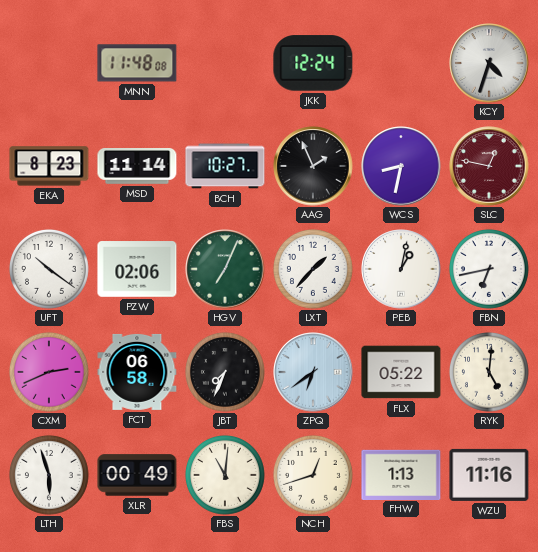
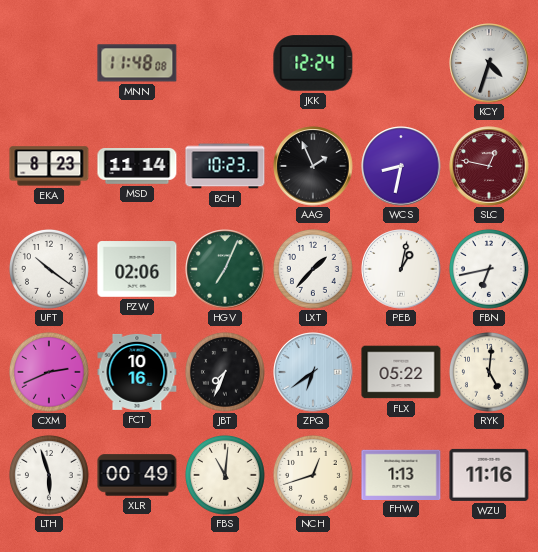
BCH: 10:27 -> 10:23
FCT: 06:58 -> 10:16
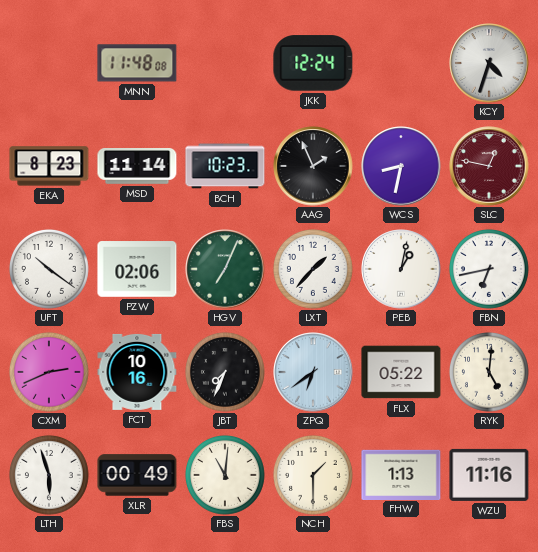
NCH: 12:42 -> 1:30
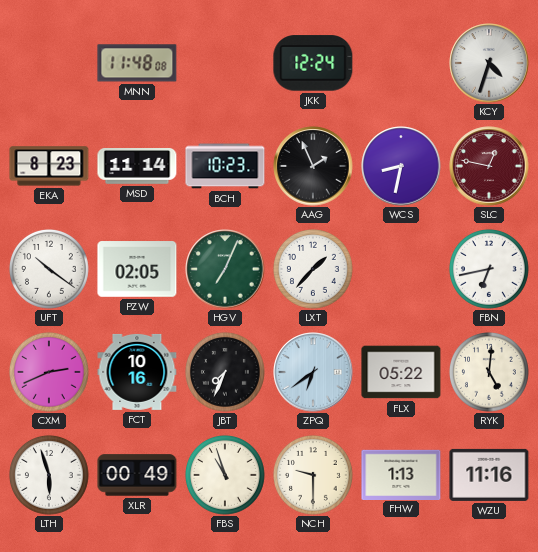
PZW: 02:06 -> 02:05
PEB: 1:02 -> none
FBS: 11:01 -> 10:57
NCH: 1:30 -> 9:30
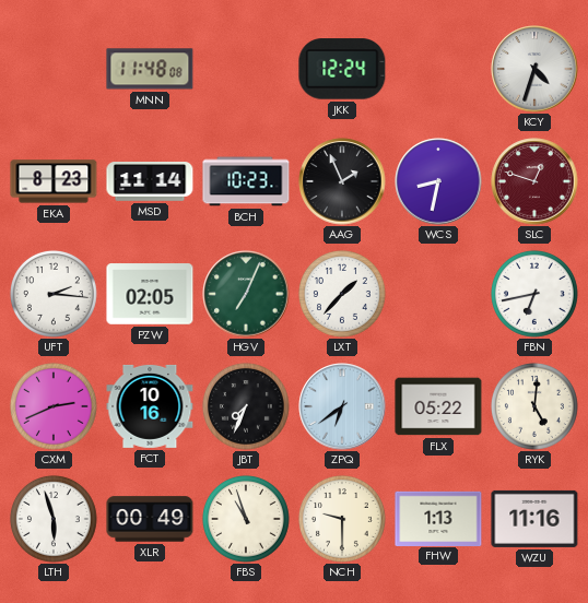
SLC: 12:47 -> 12:48
UFT: 10:21 -> 2:16
